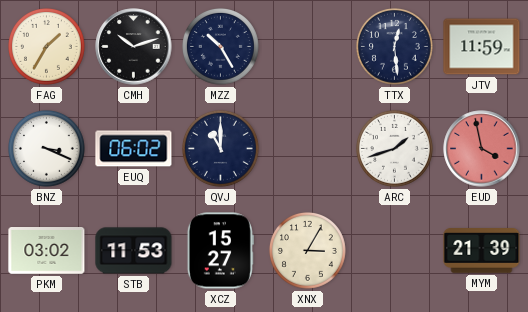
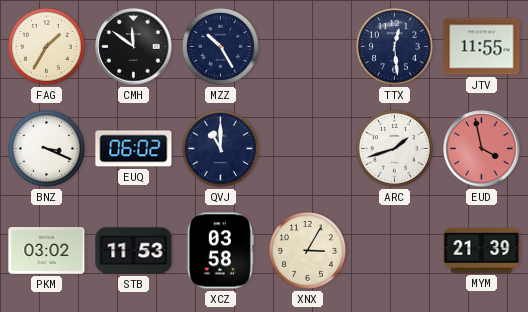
CMH: 10:12 -> 11:51
JTV: 11:59 -> 11:55
XCZ: 15:27 -> 03:58
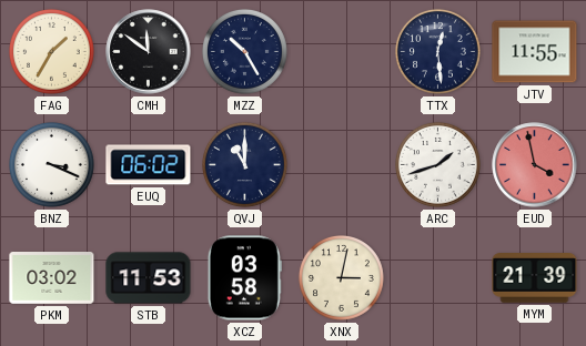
XNX: 3:05 -> 3:02
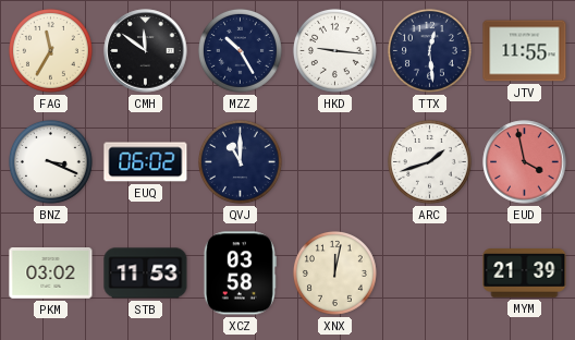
FAG: 1:35 -> 11:35
HKD: none -> 9:16
XNX: 3:02 -> 12:02
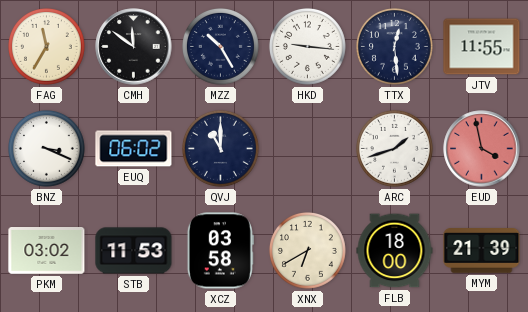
XNX: 12:02 -> 6:40
FLB: none -> 18:00
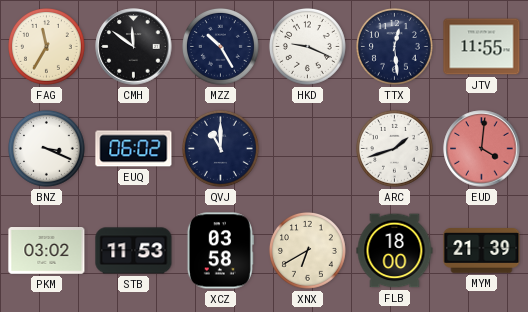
HKD: 9:16 -> 9:19
EUD: 3:58 -> 4:01
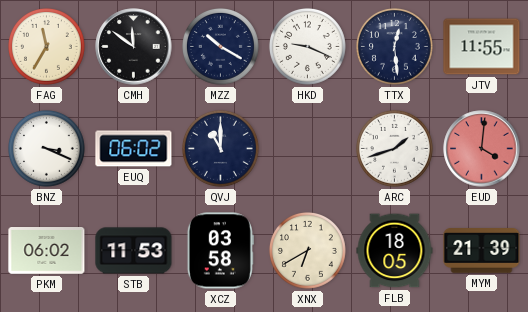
MZZ: 10:25 -> 10:20
PKM: 03:02 -> 06:02
FLB: 18:00 -> 18:05
